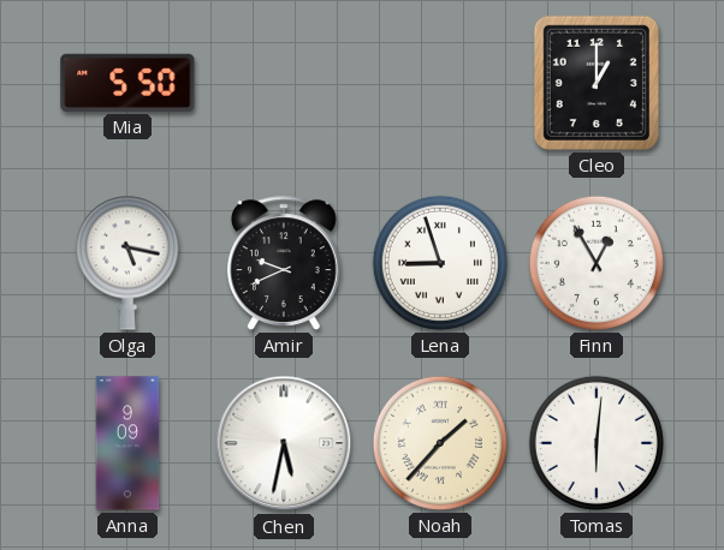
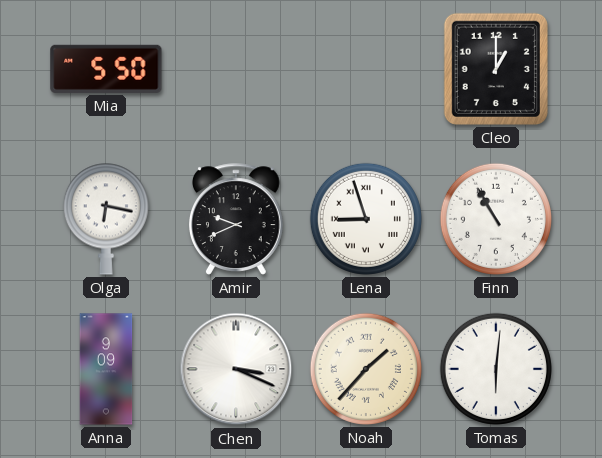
Olga: 5:17 -> 6:17
Finn: 12:55 -> 10:55
Chen: 5:32 -> 3:19
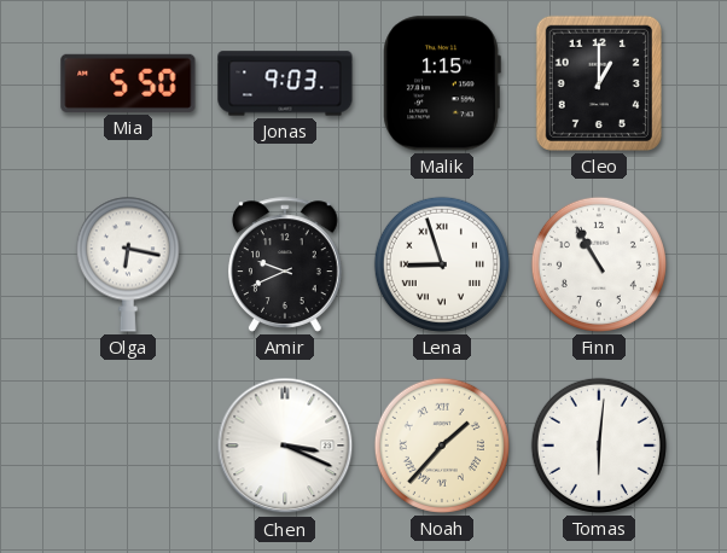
Jonas: none -> 9:03
Malik: none -> 1:15
Anna: 9:09 -> none
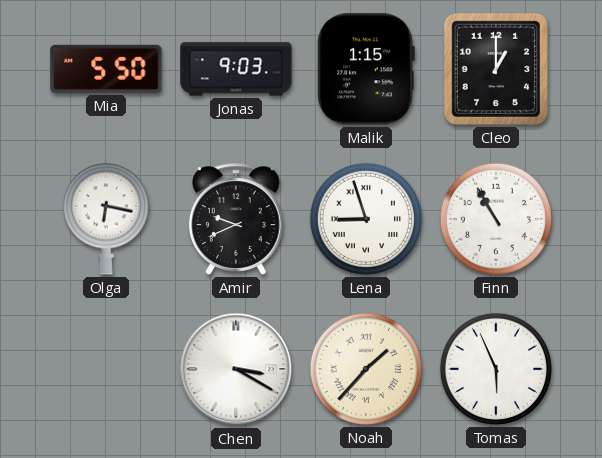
Chen: 3:19 -> 3:20
Tomas: 6:01 -> 5:56
